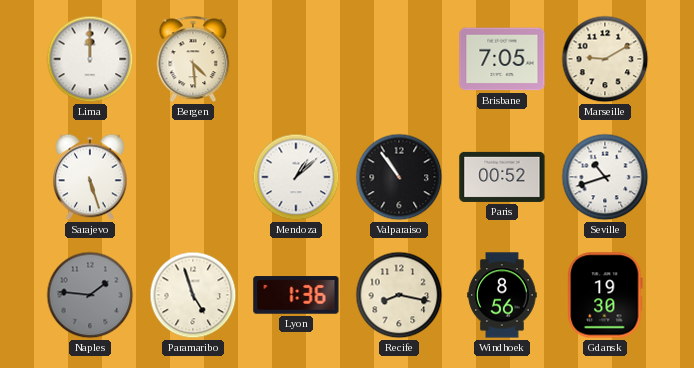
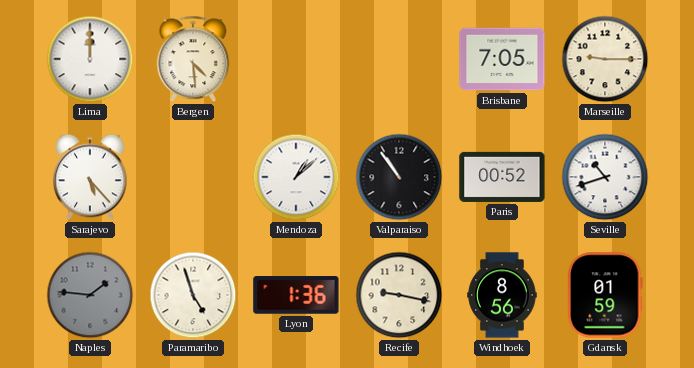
Marseille: 9:10 -> 9:15
Sarajevo: 5:27 -> 5:23
Recife: 8:17 -> 9:17
Gdansk: 19:30 -> 01:59
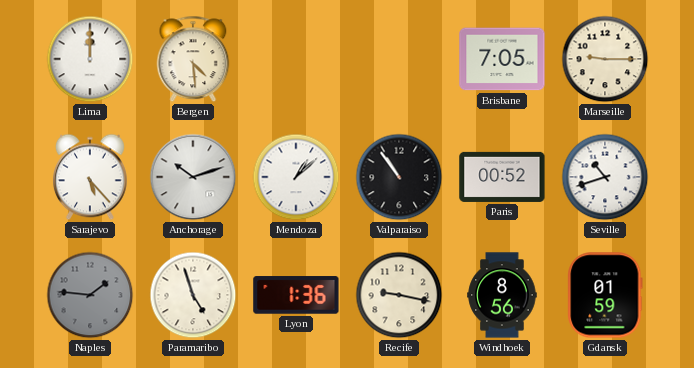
Anchorage: none -> 10:12
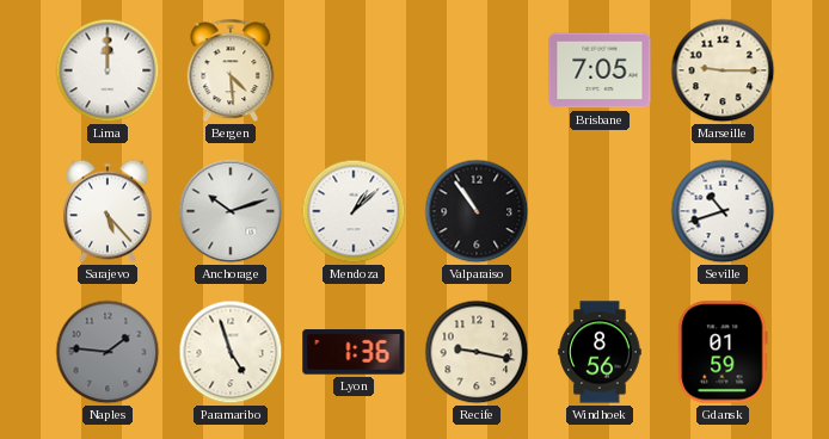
Paris: 00:52 -> none
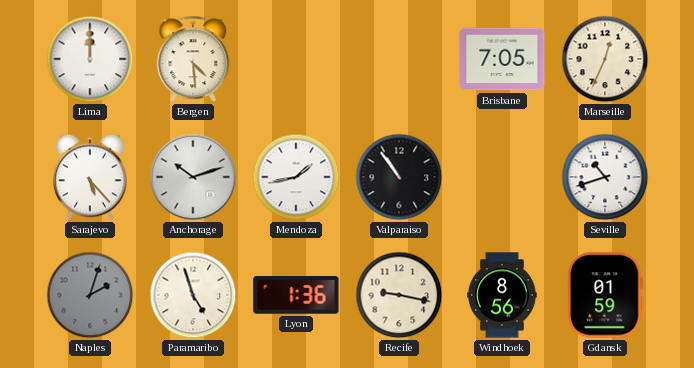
Marseille: 9:15 -> 12:34
Mendoza: 1:08 -> 1:43
Naples: 1:46 -> 2:03
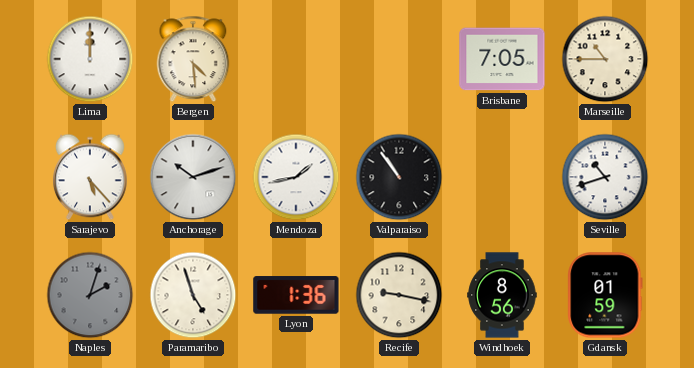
Marseille: 12:34 -> 10:45
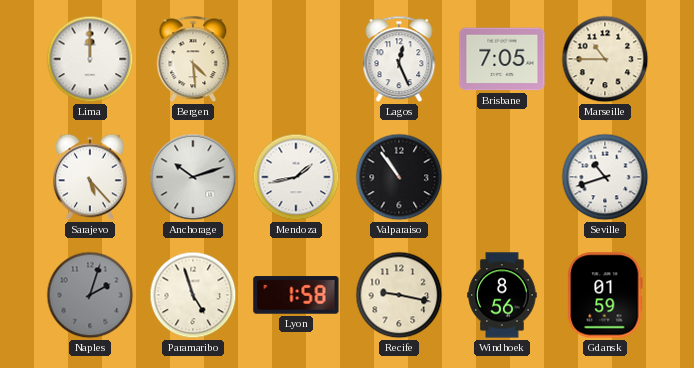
Lagos: none -> 12:26
Lyon: 1:36 -> 1:58
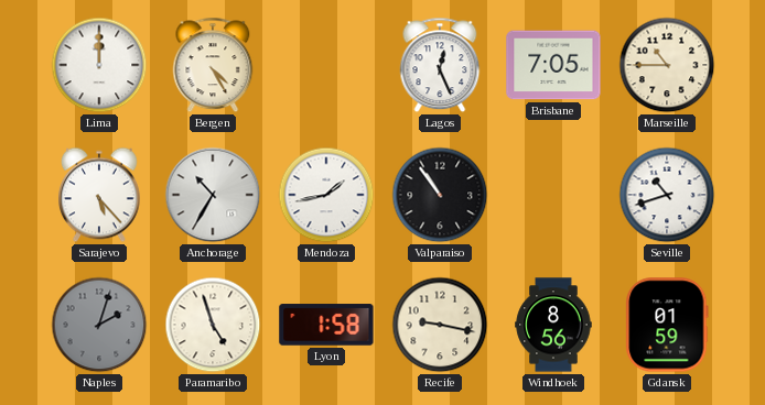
Bergen: 4:29 -> 4:25
Anchorage: 10:12 -> 10:35
